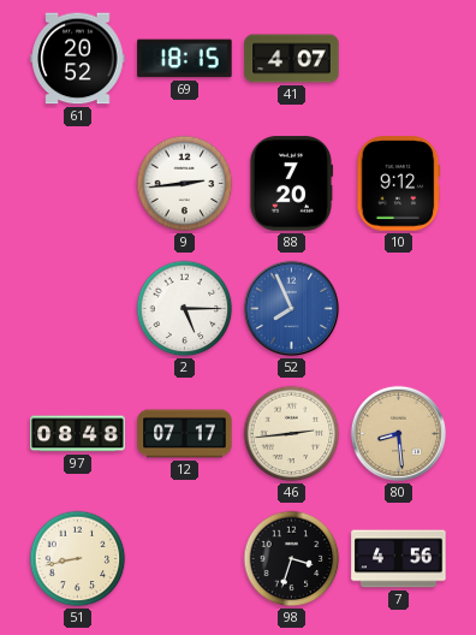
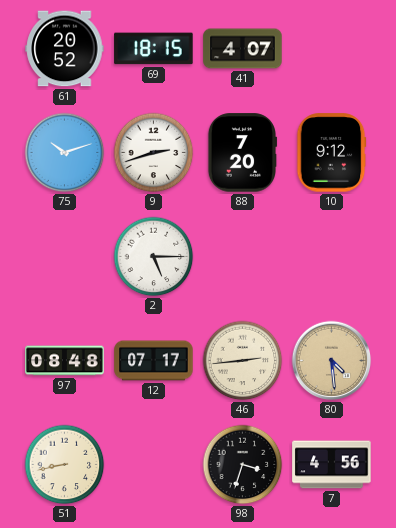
75: none -> 10:12
9: 2:44 -> 2:42
52: 7:56 -> none
80: 8:29 -> 4:29
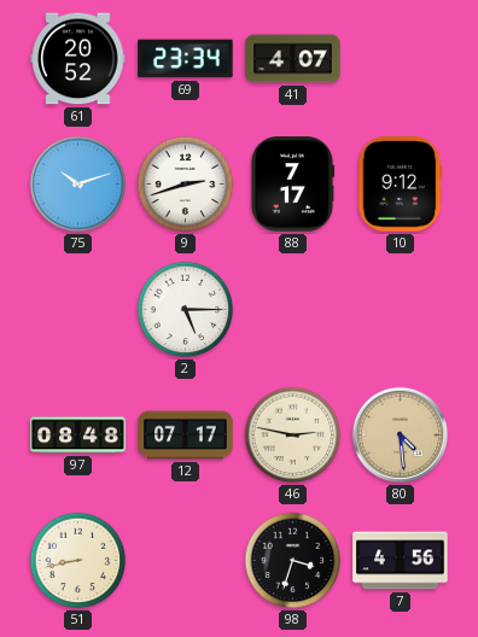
69: 18:15 -> 23:34
88: 7:20 -> 7:17
46: 2:44 -> 2:47
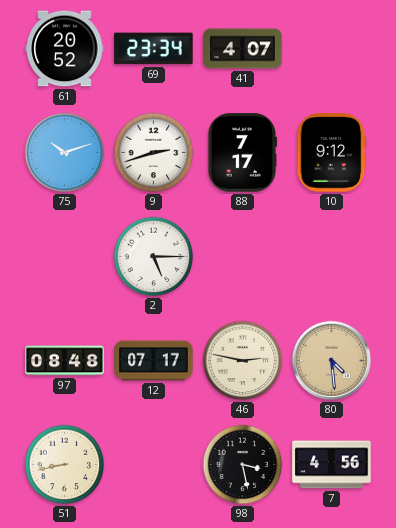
98: 3:33 -> 3:28
